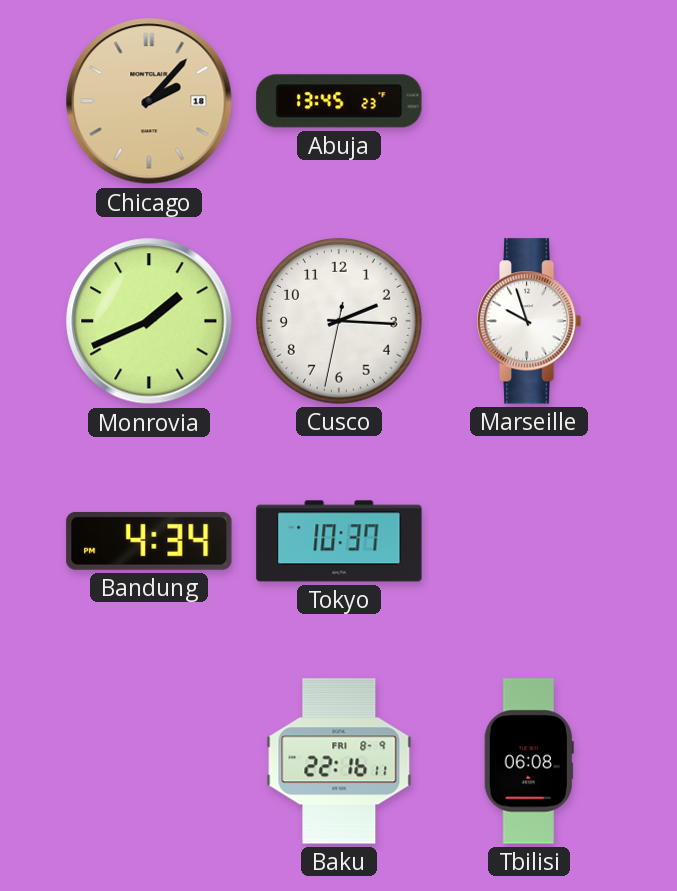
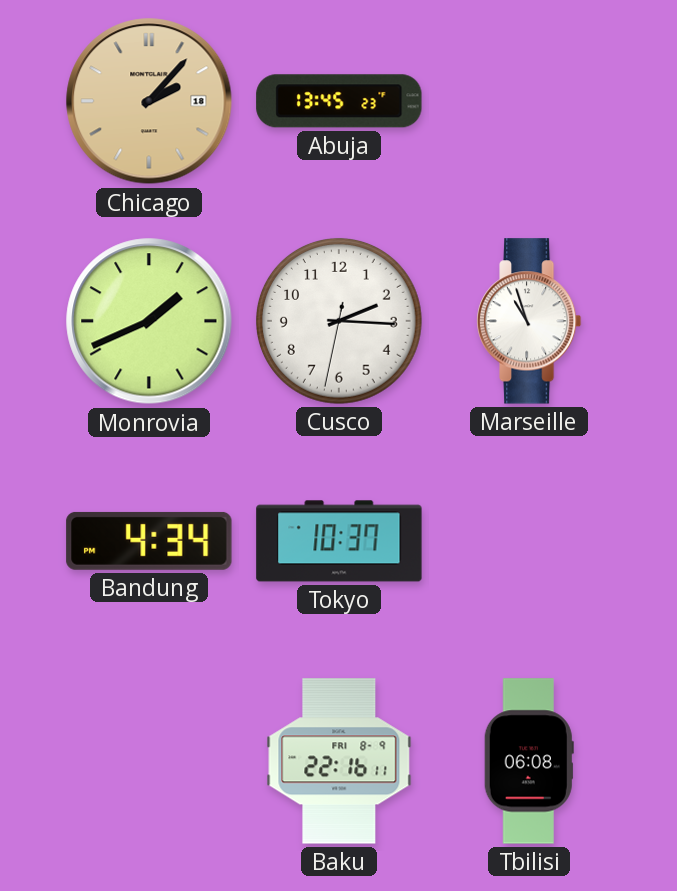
Marseille: 9:57 -> 10:57
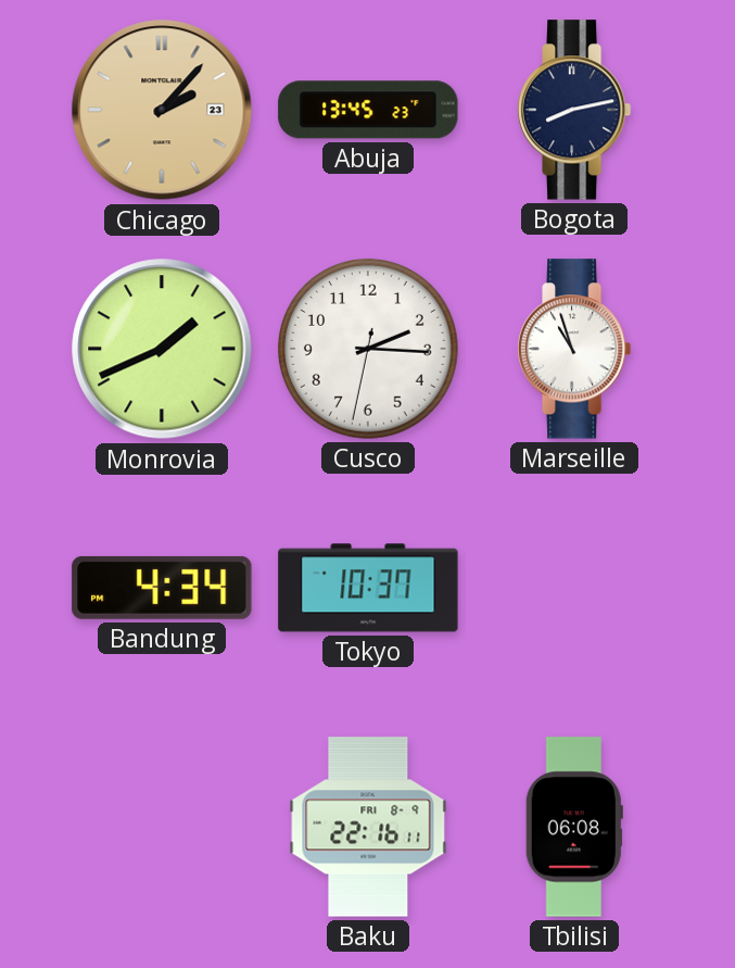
Chicago date: 18 -> 23
Bogota: none -> 8:13
